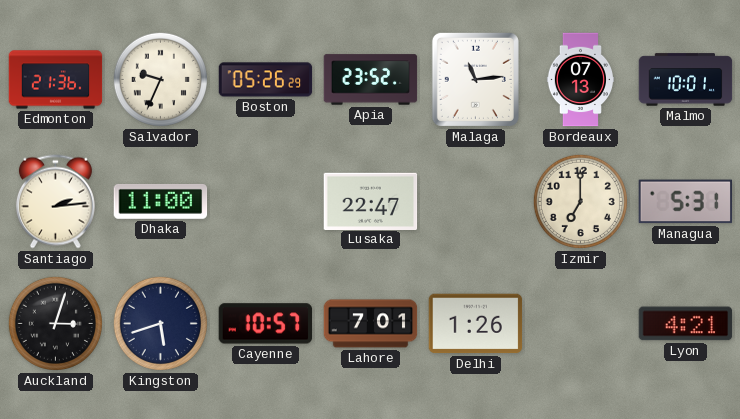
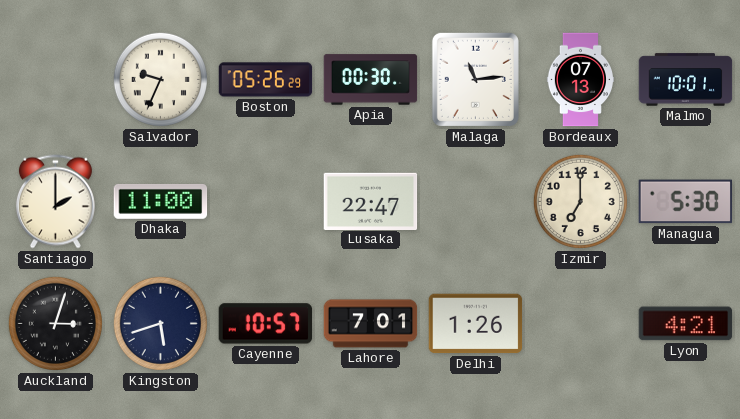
Edmonton: 21:36 -> none
Apia: 23:52 -> 00:30
Santiago: 2:14 -> 2:00
Managua: 5:31 -> 5:30
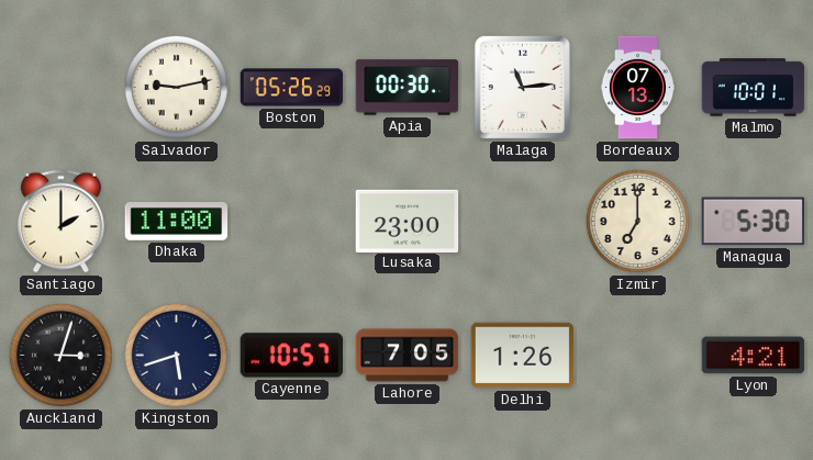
Salvador: 9:34 -> 9:13
Lusaka: 22:47 -> 23:00
Lahore: 7:01 -> 7:05
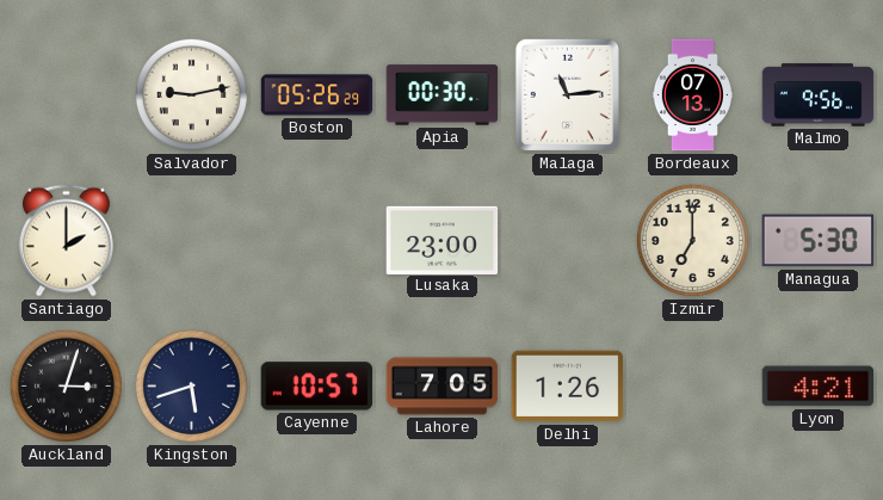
Malmo: 10:01 -> 9:56
Dhaka: 11:00 -> none
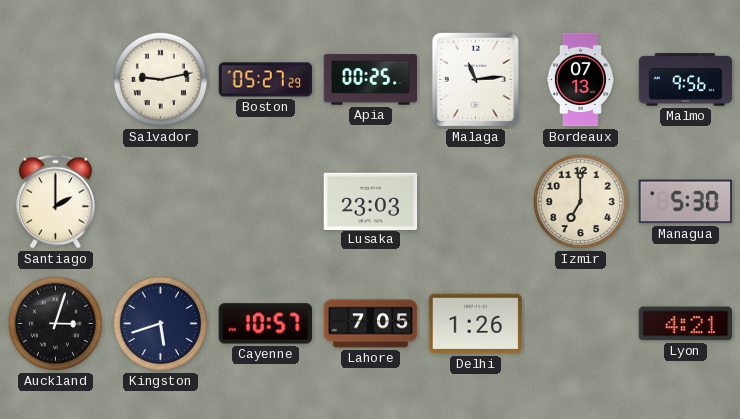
Boston: 05:26 -> 05:27
Apia: 00:30 -> 00:25
Lusaka: 23:00 -> 23:03
